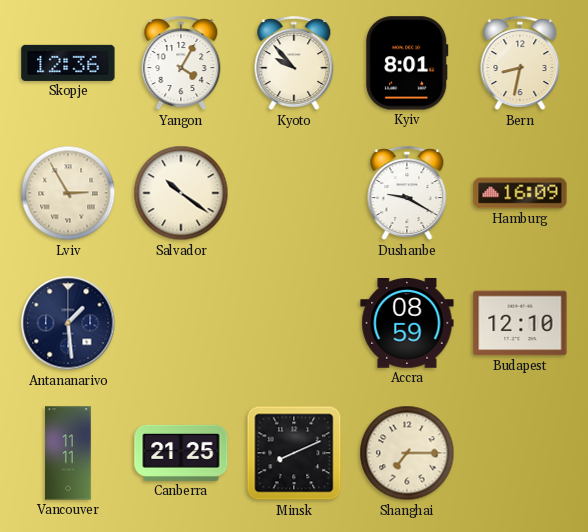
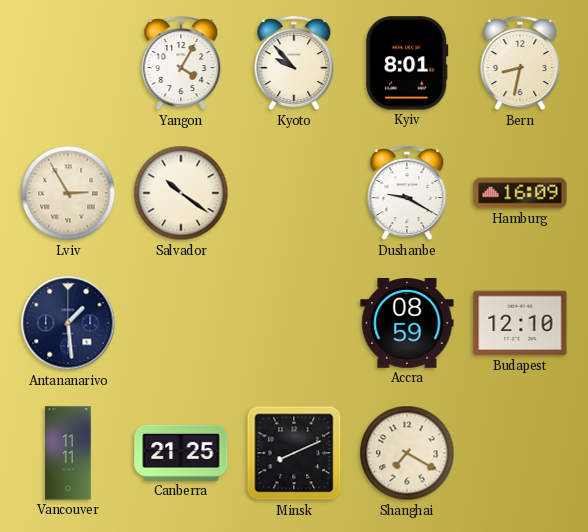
Skopje: 12:36 -> none
Shanghai: 7:15 -> 7:20
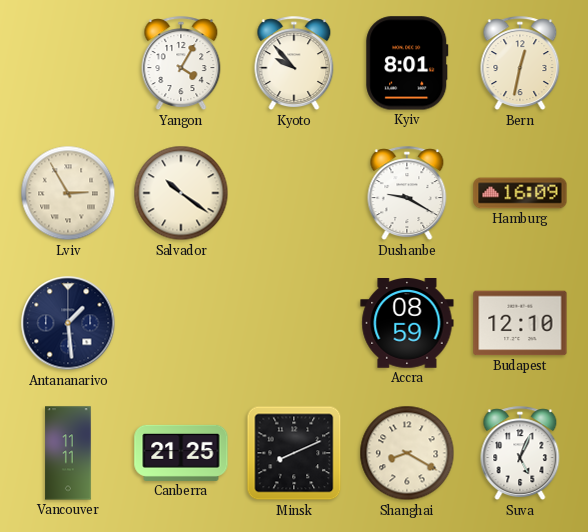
Bern: 8:32 -> 12:32
Shanghai: 7:20 -> 8:20
Suva: none -> 5:04
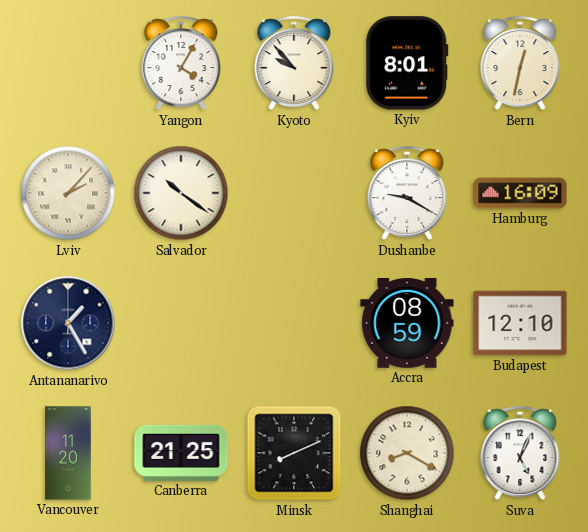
Lviv: 2:55 -> 2:07
Antananarivo: 1:29 -> 1:25
Vancouver: 11:11 -> 11:20
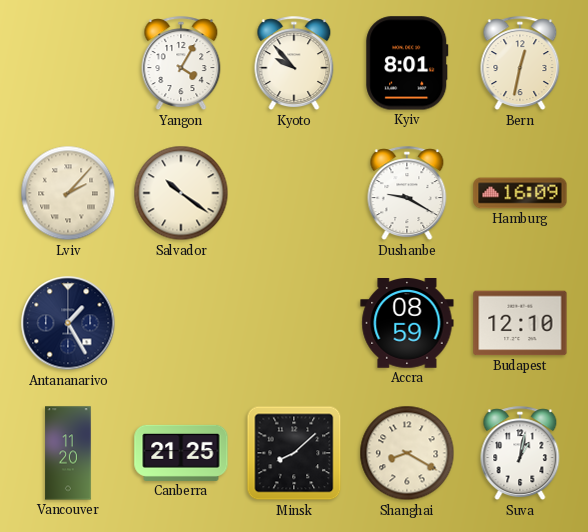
Minsk: 8:11 -> 8:08
Suva: 5:04 -> 1:02
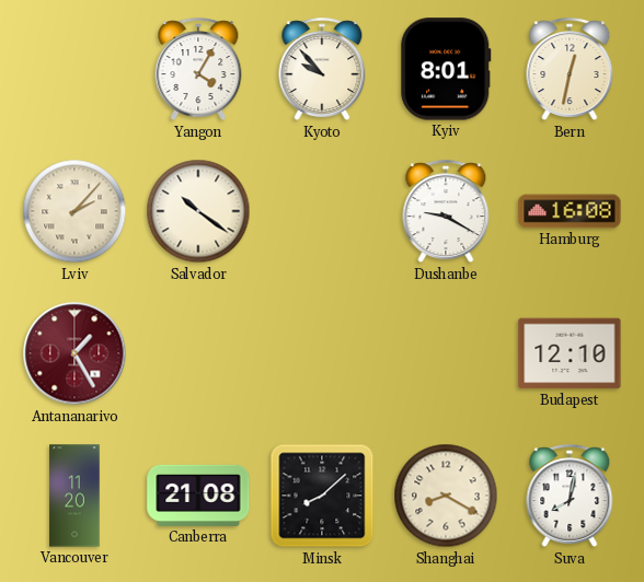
Hamburg: 16:09 -> 16:08
Antananarivo dial: navy -> burgundy
Accra: 08:59 -> none
Canberra: 21:25 -> 21:08
Suva: 1:02 -> 8:02
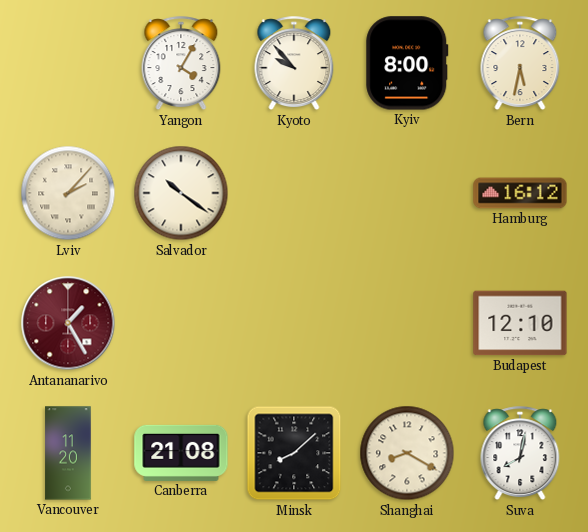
Kyiv: 8:01 -> 8:00
Bern: 12:32 -> 5:32
Dushanbe: 9:20 -> none
Hamburg: 16:08 -> 16:12
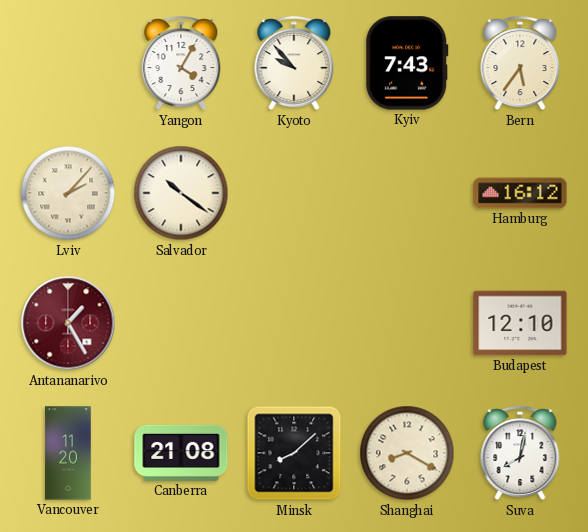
Kyiv: 8:00 -> 7:43
Bern: 5:32 -> 5:36
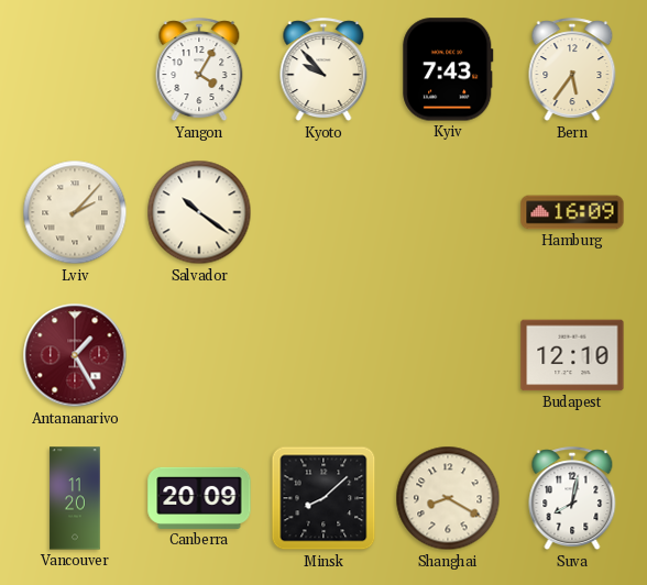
Hamburg: 16:12 -> 16:09
Canberra: 21:08 -> 20:09
